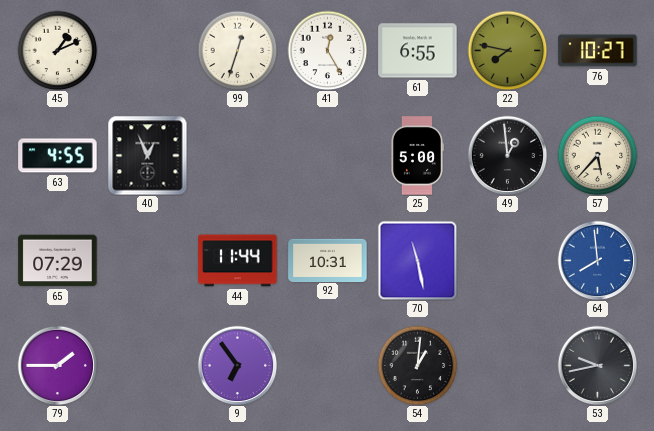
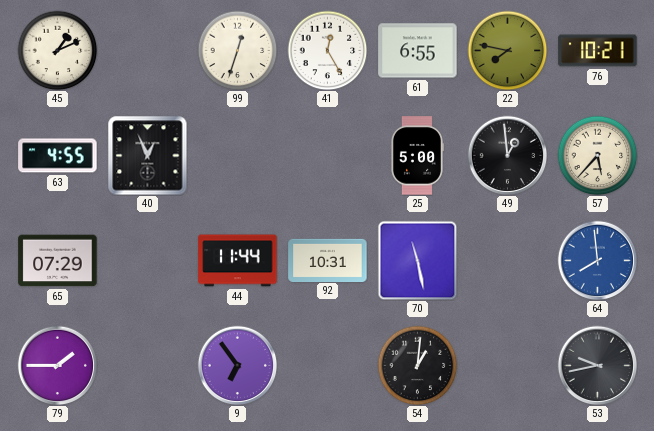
76: 10:27 -> 10:21
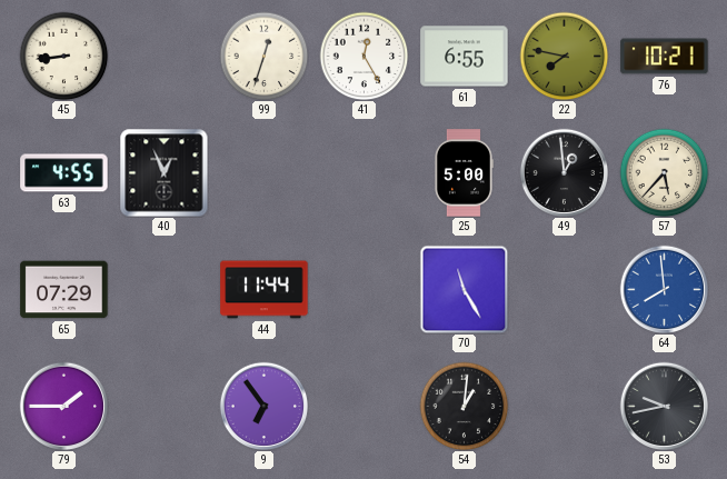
45: 1:11 -> 8:44
92: 10:31 -> none
70: 11:28 -> 11:25
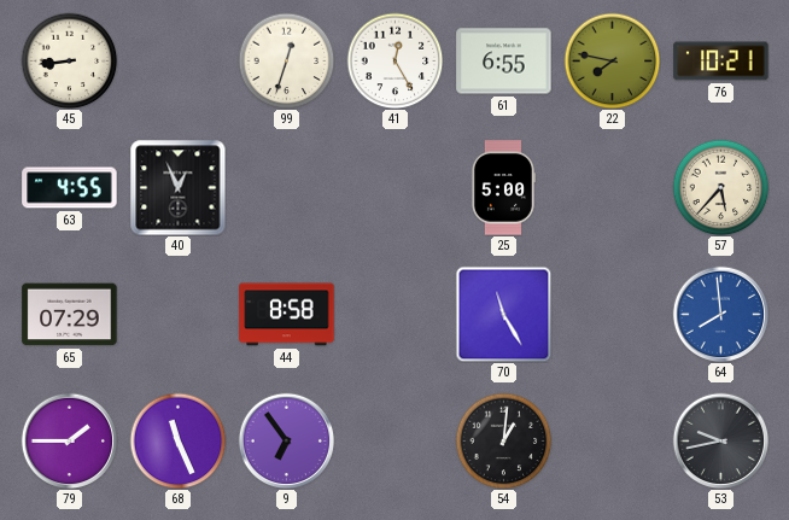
49: 12:59 -> none
44: 11:44 -> 8:58
68: none -> 11:26
